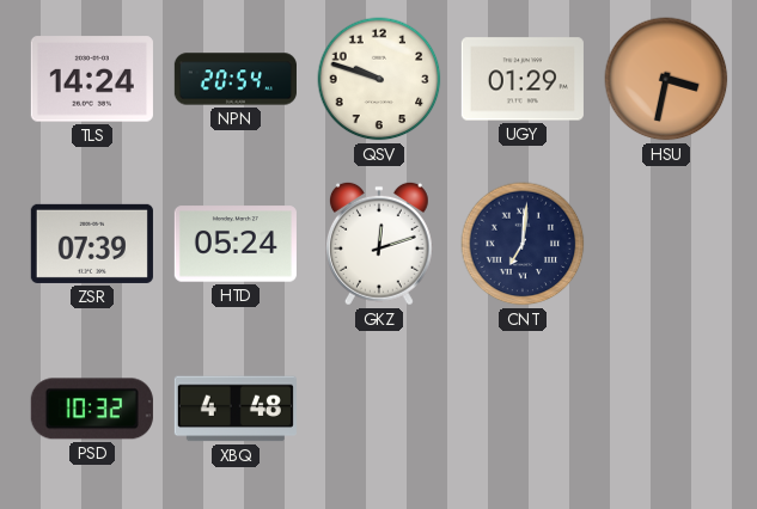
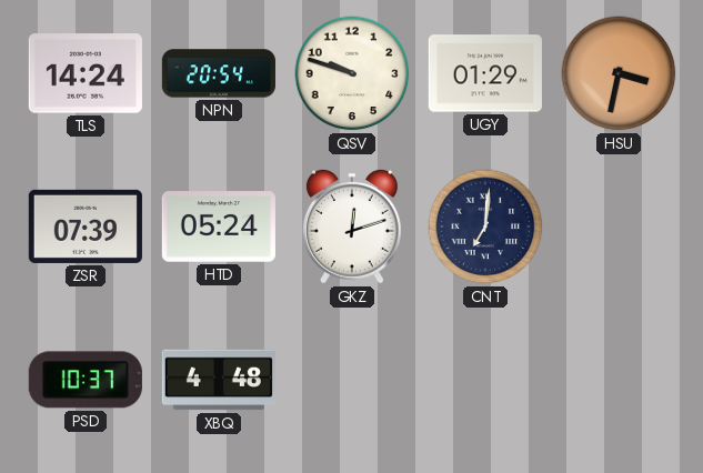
PSD: 10:32 -> 10:37
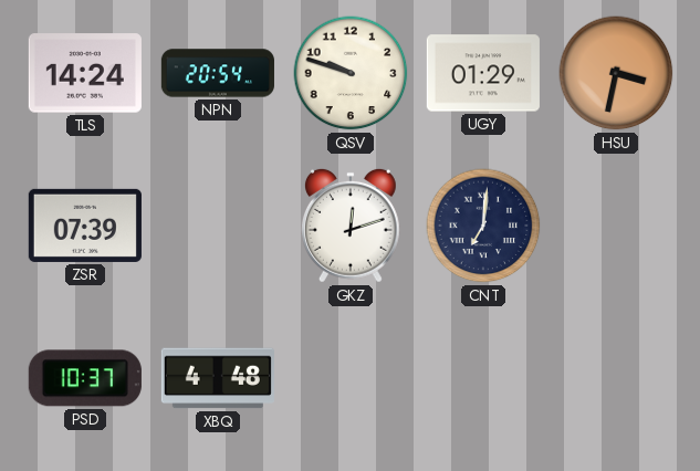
HTD: 05:24 -> none
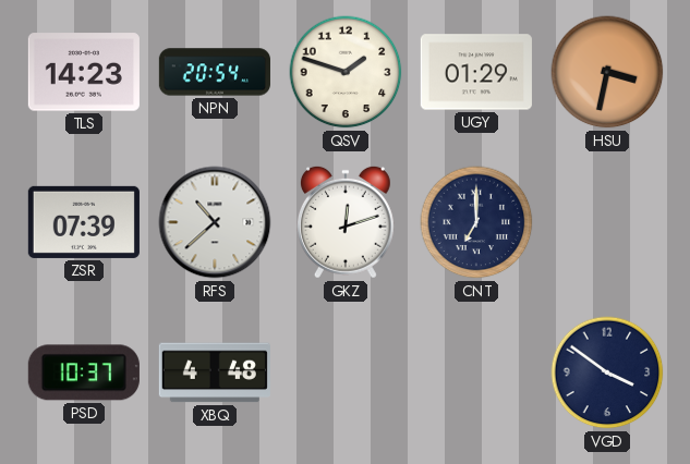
TLS: 14:24 -> 14:23
QSV: 9:48 -> 1:48
RFS: none -> 10:38
CNT: 7:01 -> 7:00
VGD: none -> 3:51
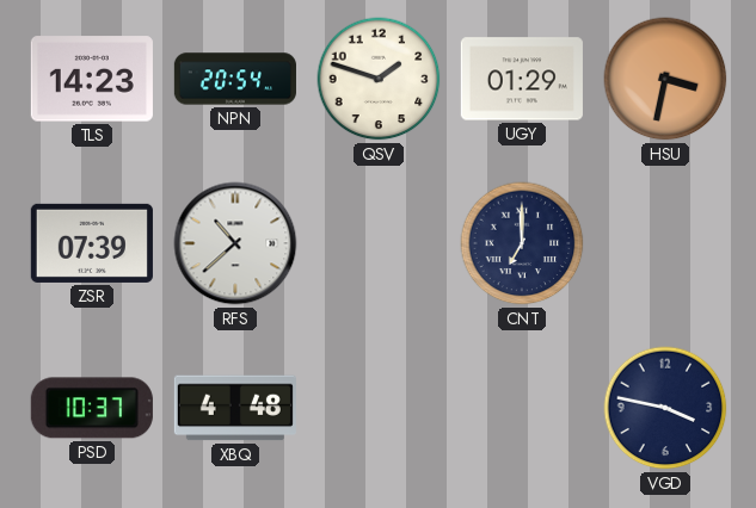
GKZ: 12:12 -> none
VGD: 3:51 -> 3:47
